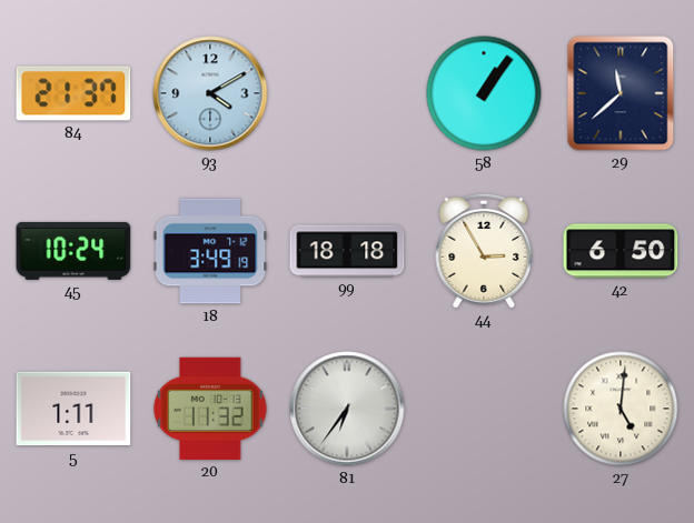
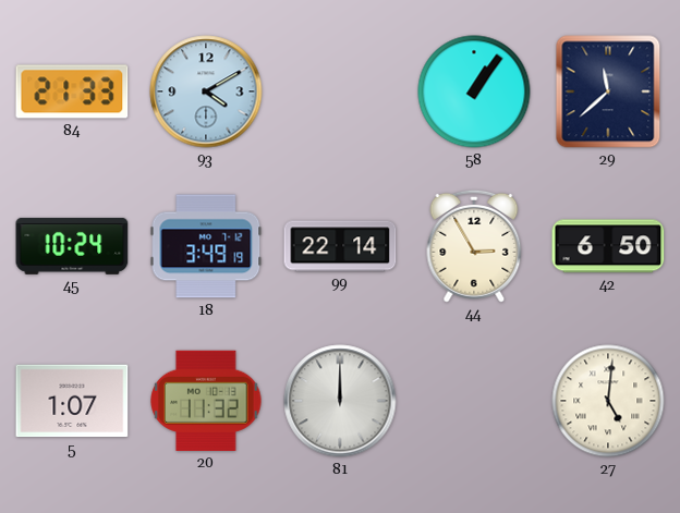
84: 21:37 -> 21:33
99: 18:18 -> 22:14
5: 1:11 -> 1:07
81: 6:36 -> 12:00
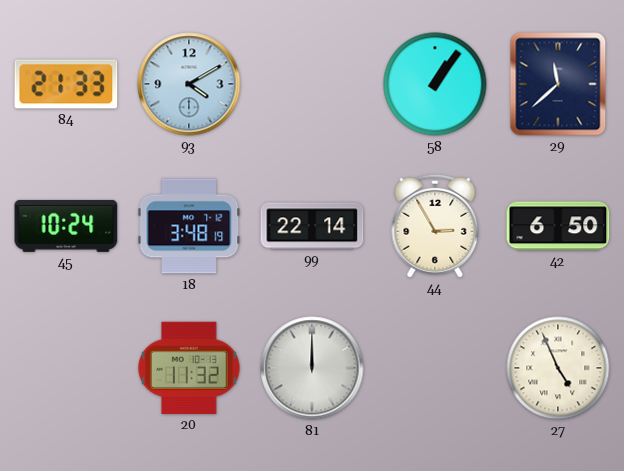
18: 3:49 -> 3:48
5: 1:07 -> none
27: 5:01 -> 4:56
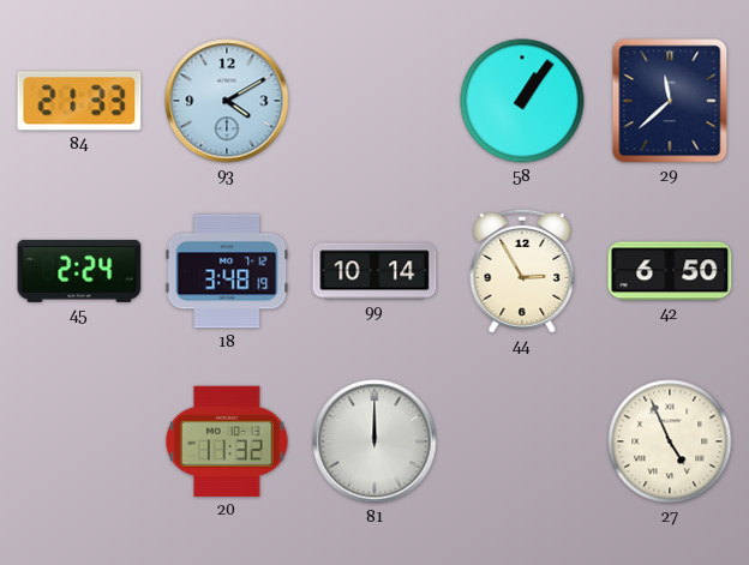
45: 10:24 -> 2:24
99: 22:14 -> 10:14
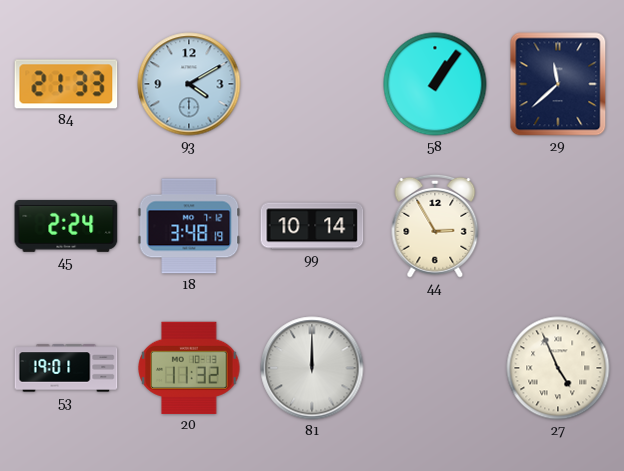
42: 6:50 -> none
53: none -> 19:01
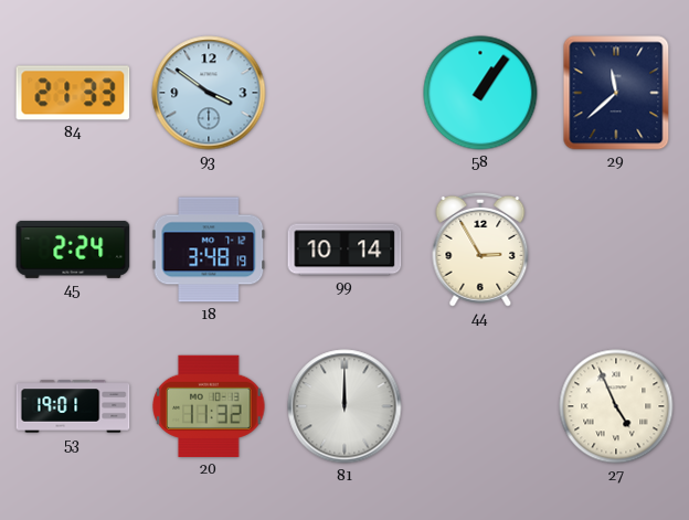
93: 4:10 -> 3:51
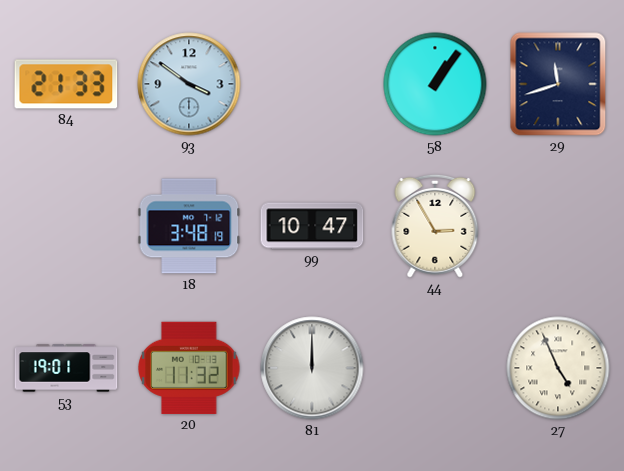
29: 11:38 -> 11:42
45: 2:24 -> none
99: 10:14 -> 10:47
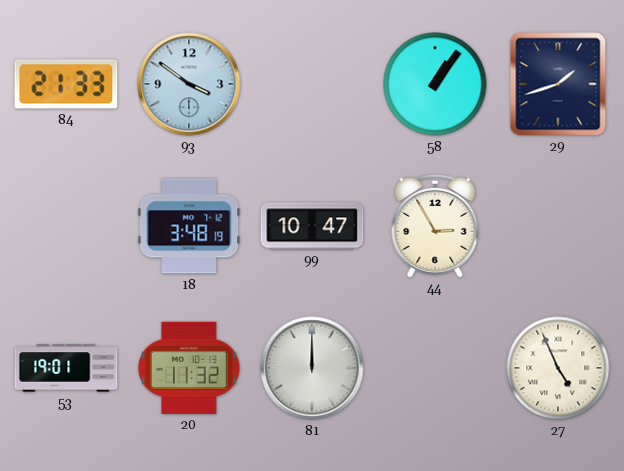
29: 11:42 -> 1:42
